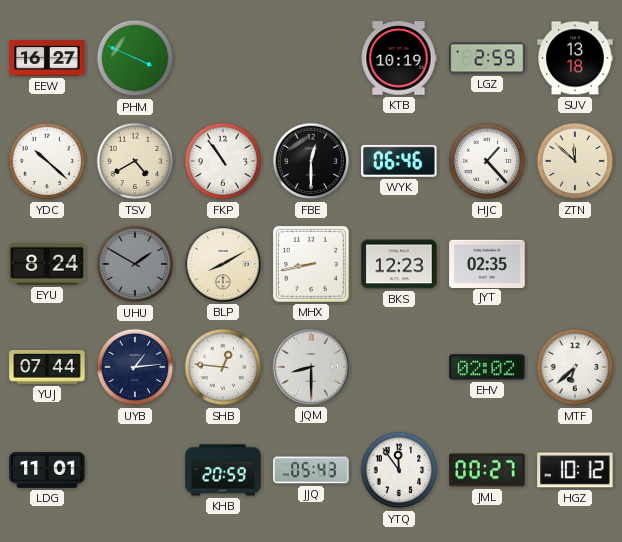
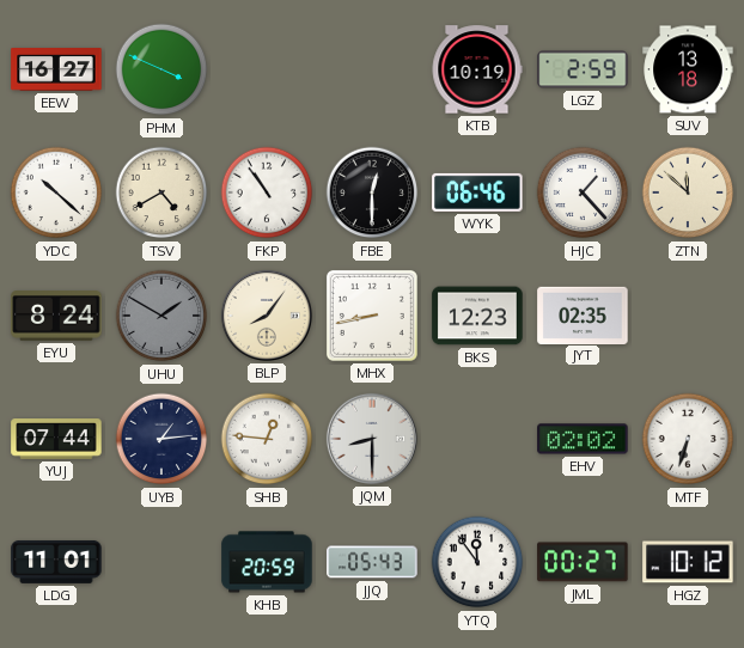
BLP: 8:10 -> 8:06
MTF: 6:38 -> 6:33
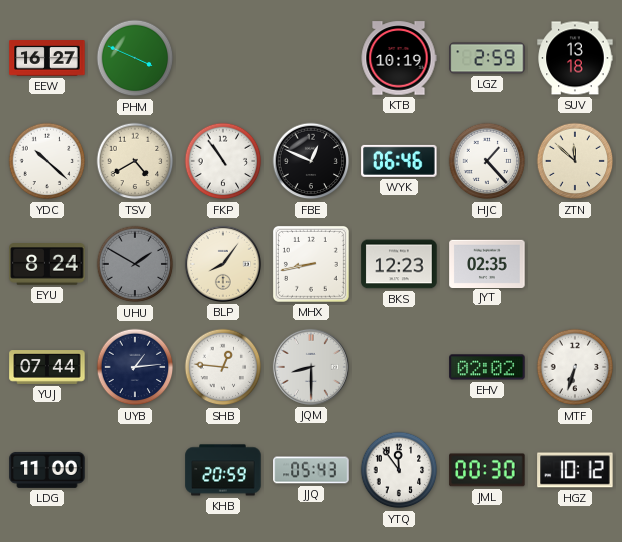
FBE: 12:30 -> 12:49
LDG: 11:01 -> 11:00
JML: 00:27 -> 00:30
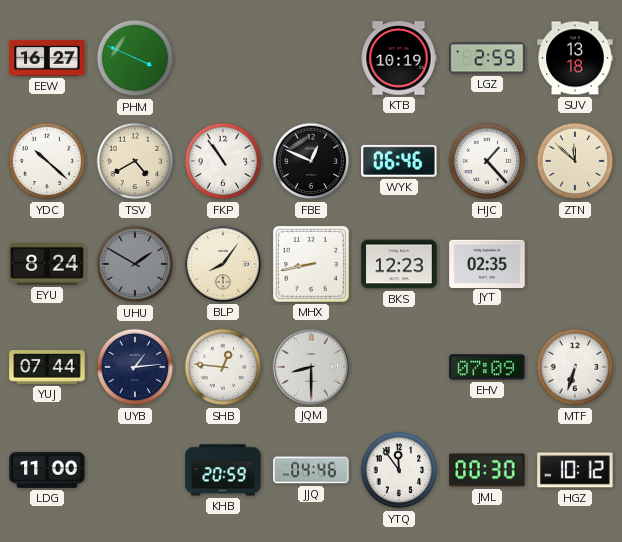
EHV: 02:02 -> 07:09
JJQ: 05:43 -> 04:46
